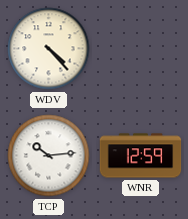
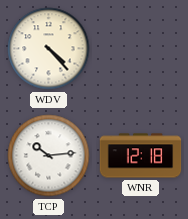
WNR: 12:59 -> 12:18
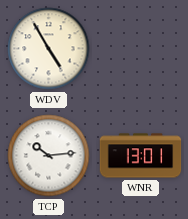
WDV: 4:23 -> 4:55
WNR: 12:18 -> 13:01
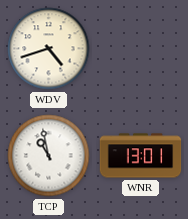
WDV: 4:55 -> 4:42
TCP: 10:14 -> 10:58
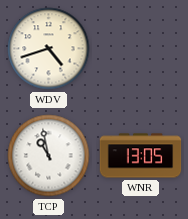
WNR: 13:01 -> 13:05
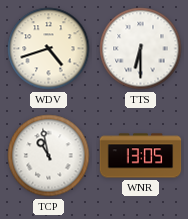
TTS: none -> 6:30
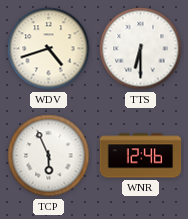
TCP: 10:58 -> 5:56
WNR: 13:05 -> 12:46
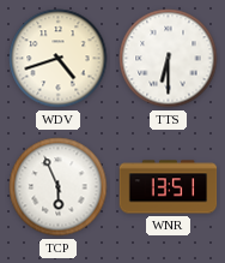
WNR: 12:46 -> 13:51
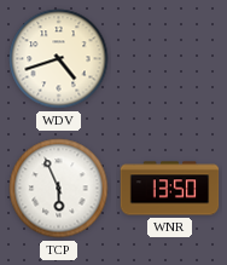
TTS: 6:30 -> none
WNR: 13:51 -> 13:50
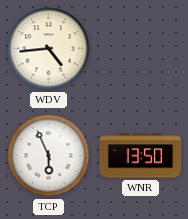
WDV: 4:42 -> 4:44
